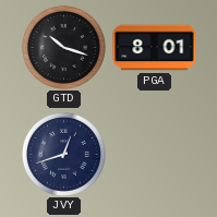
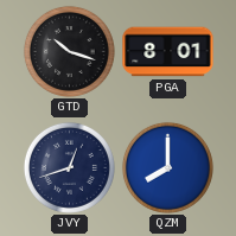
QZM: none -> 8:00
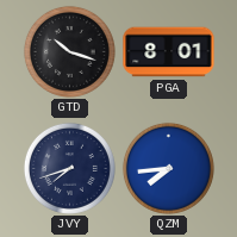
JVY: 12:42 -> 7:42
QZM: 8:00 -> 7:44
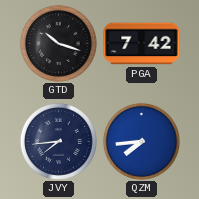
PGA: 8:01 -> 7:42
JVY: 7:42 -> 7:44
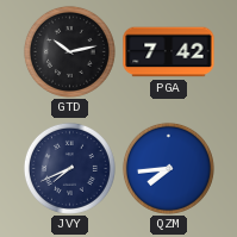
GTD: 10:18 -> 10:13
JVY: 7:44 -> 7:41
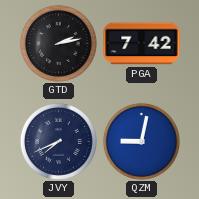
GTD: 10:13 -> 2:13
QZM: 7:44 -> 9:02
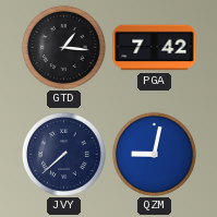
GTD: 2:13 -> 1:16
JVY: 7:41 -> 7:38
